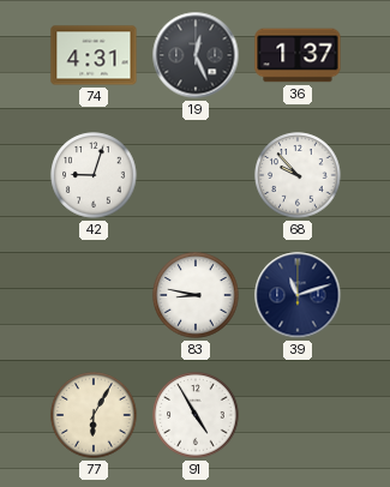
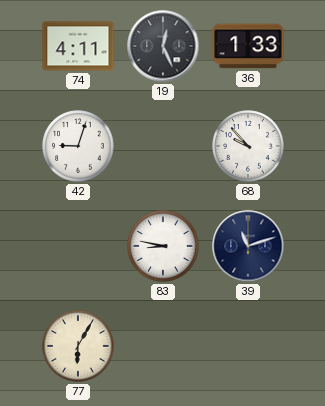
74: 4:31 -> 4:11
36: 1:37 -> 1:33
91: 4:55 -> none
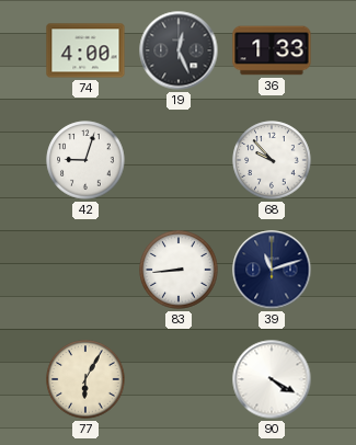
74: 4:11 -> 4:00
83: 8:47 -> 8:44
90: none -> 4:20
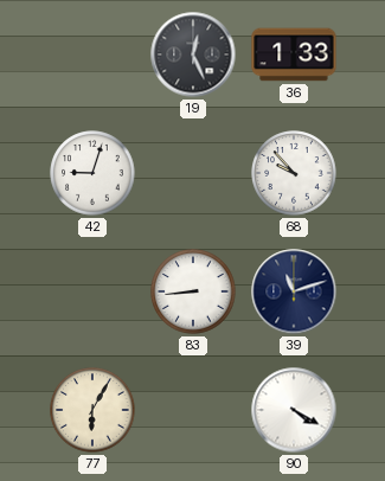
74: 4:00 -> none
